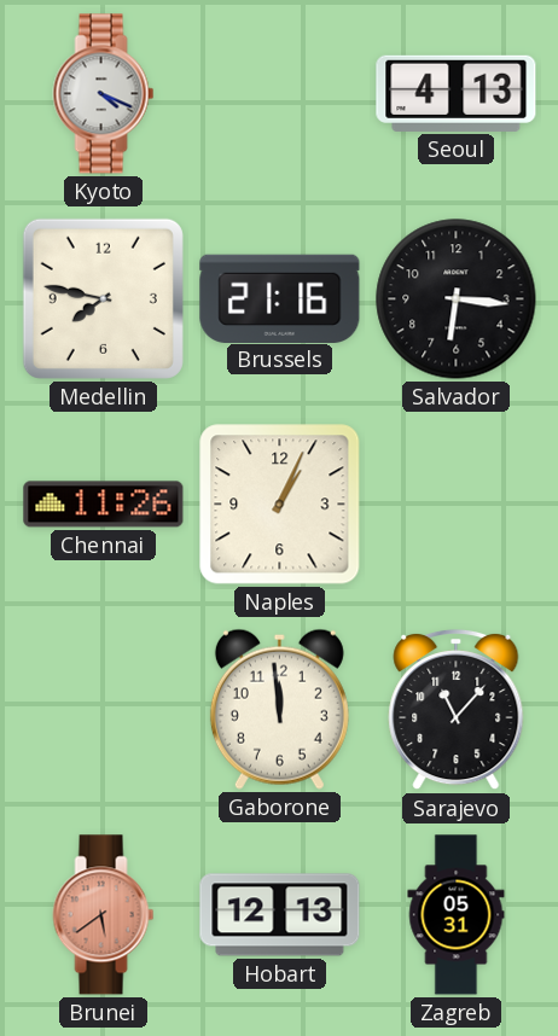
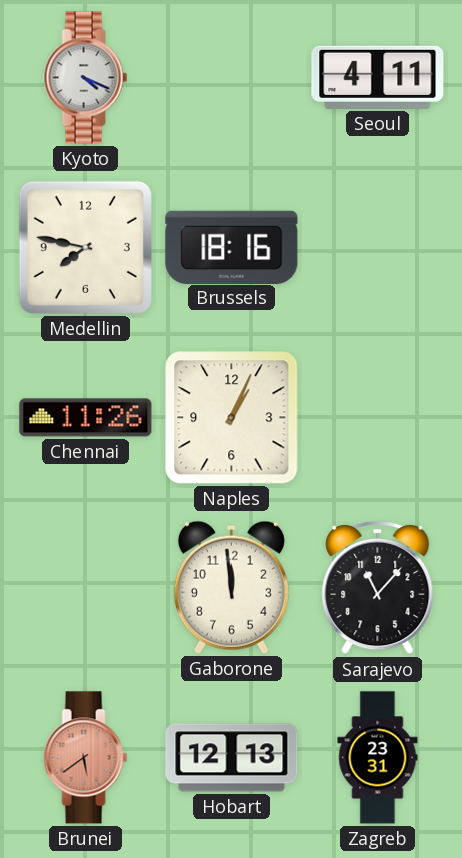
Seoul: 4:13 -> 4:11
Brussels: 21:16 -> 18:16
Salvador: 6:16 -> none
Zagreb: 05:31 -> 23:31
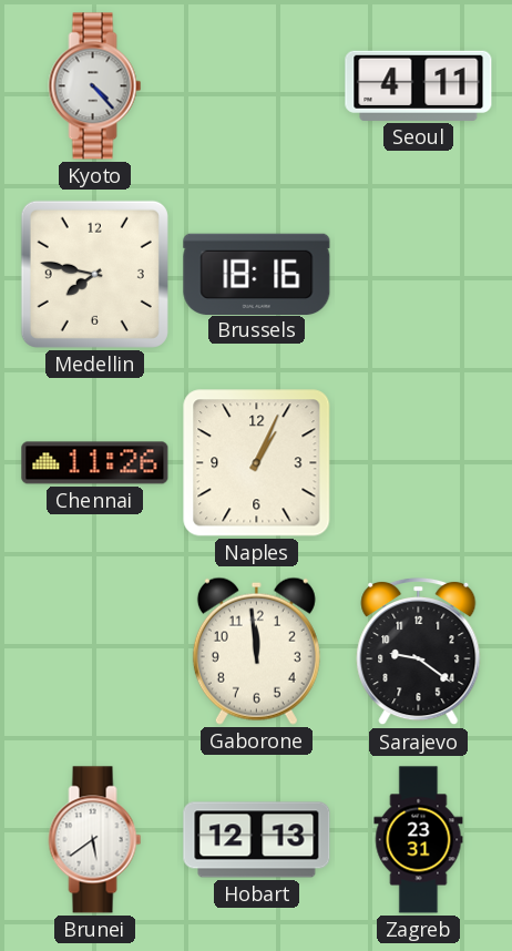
Kyoto: 4:19 -> 4:23
Sarajevo: 11:07 -> 9:21
Brunei dial: salmon -> white
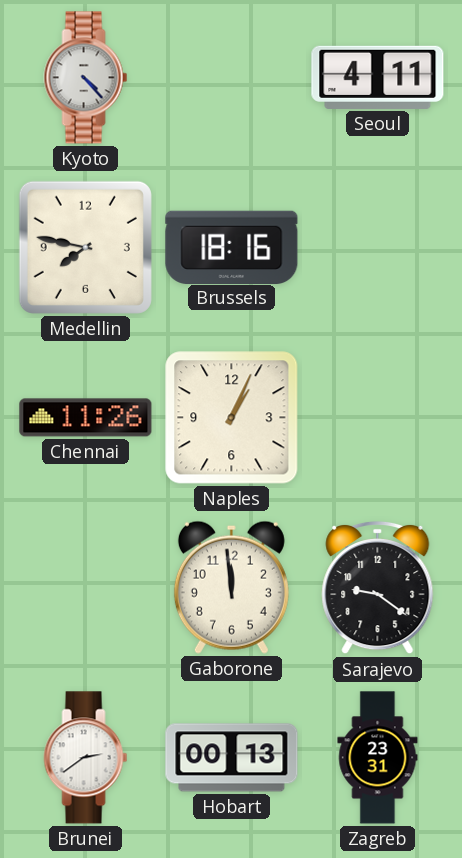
Brunei: 5:39 -> 2:39
Hobart: 12:13 -> 00:13
